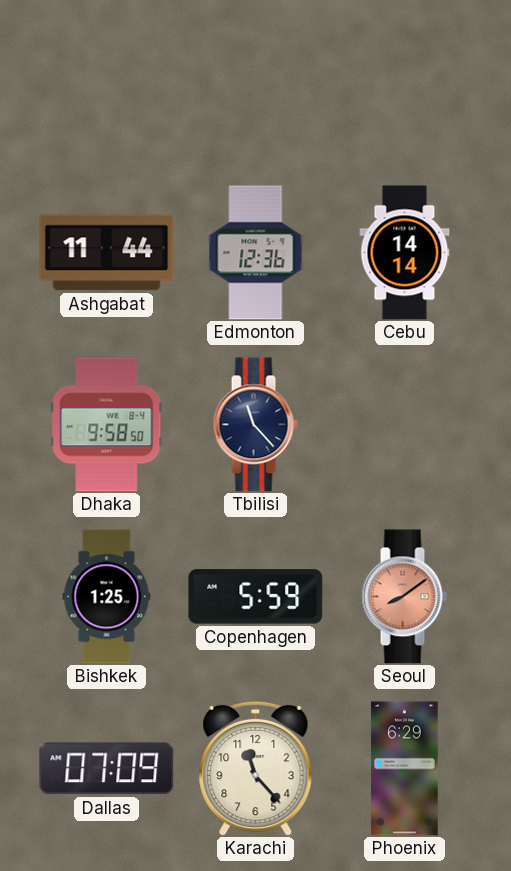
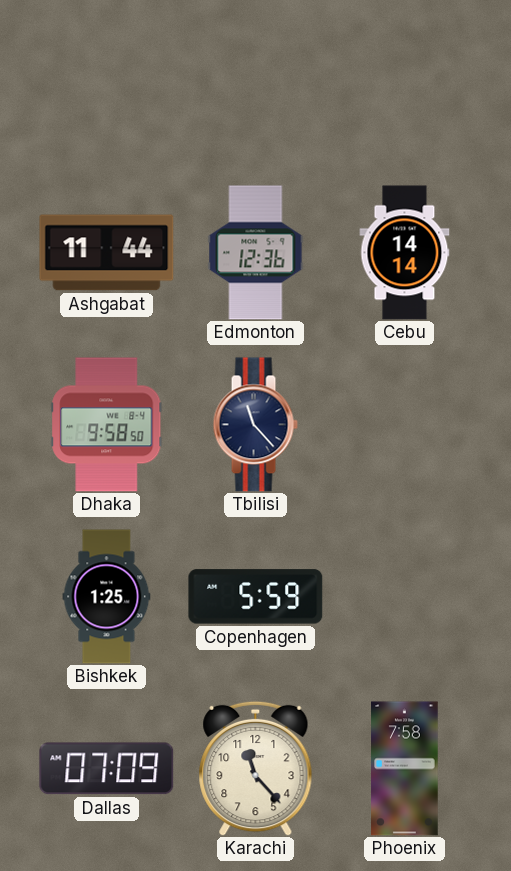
Seoul: 8:09 -> none
Phoenix: 6:29 -> 7:58
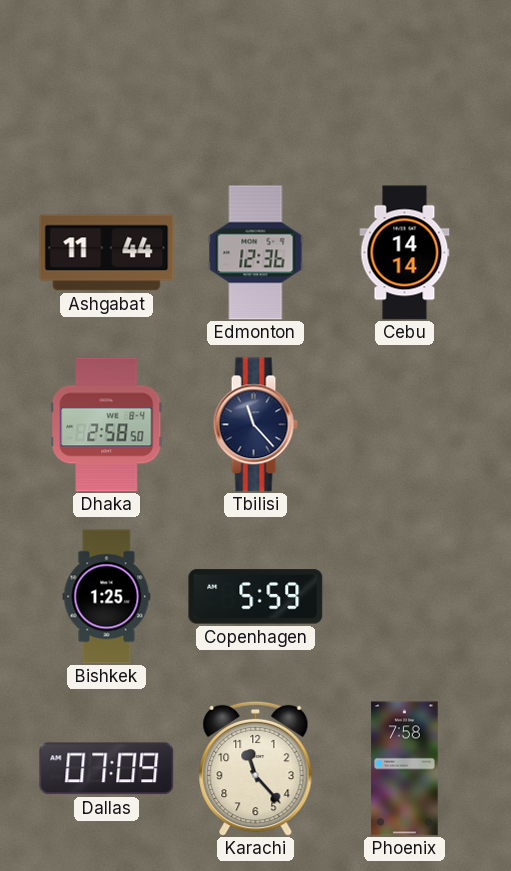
Dhaka: 9:58 -> 2:58
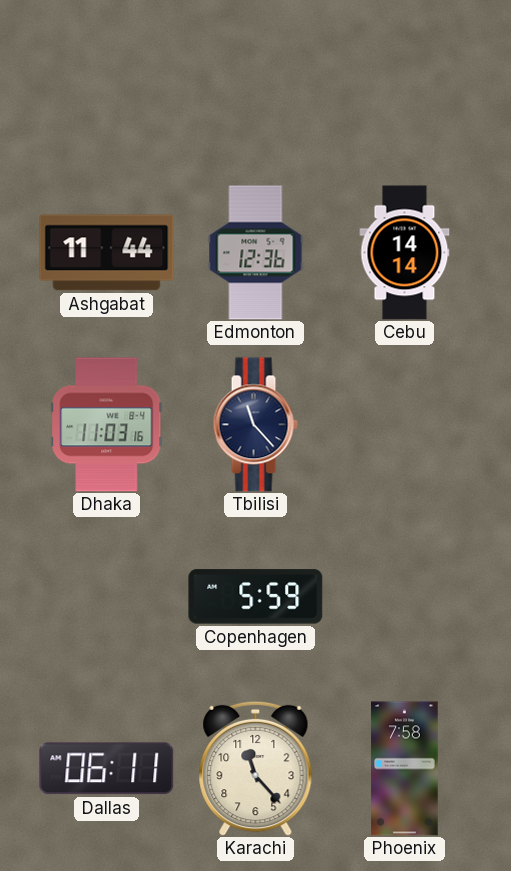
Dhaka: 2:58 -> 11:03
Bishkek: 1:25 -> none
Dallas: 07:09 -> 06:11
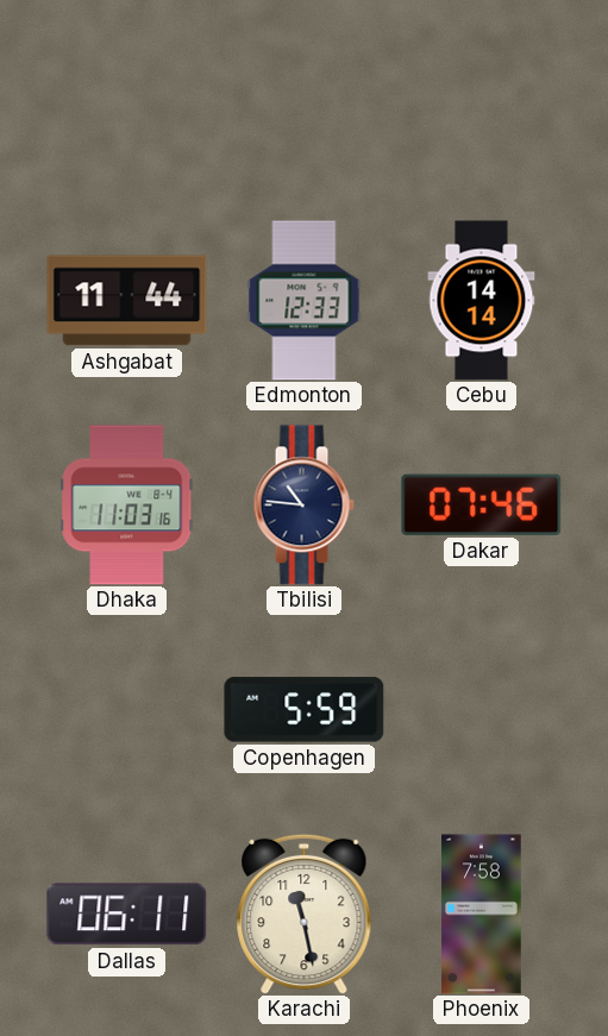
Edmonton: 12:36 -> 12:33
Tbilisi: 11:23 -> 10:46
Dakar: none -> 07:46
Karachi: 11:23 -> 11:28
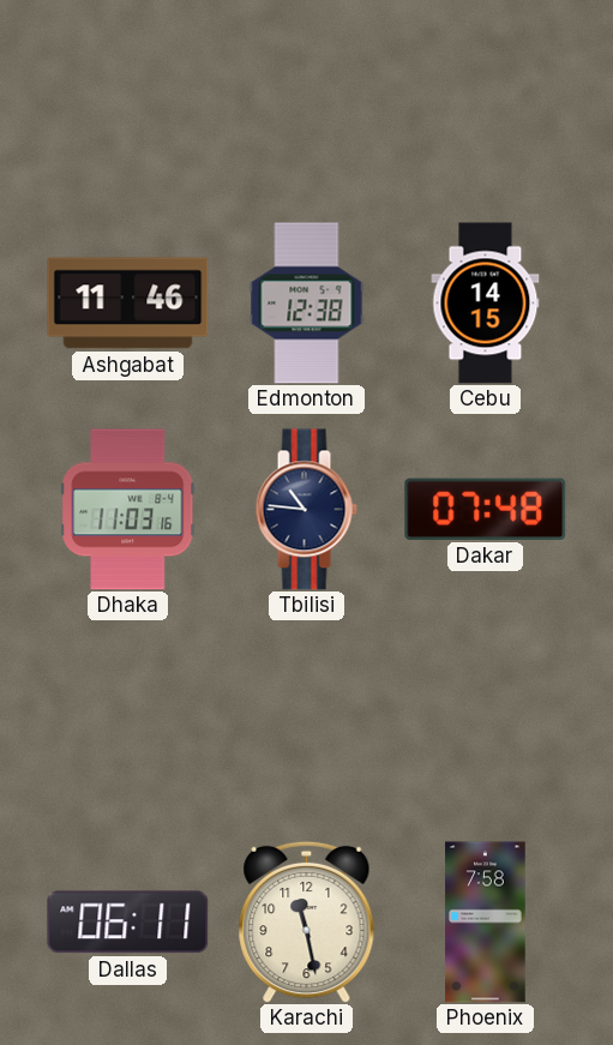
Ashgabat: 11:44 -> 11:46
Edmonton: 12:33 -> 12:38
Cebu: 14:14 -> 14:15
Dakar: 07:46 -> 07:48
Copenhagen: 5:59 -> none
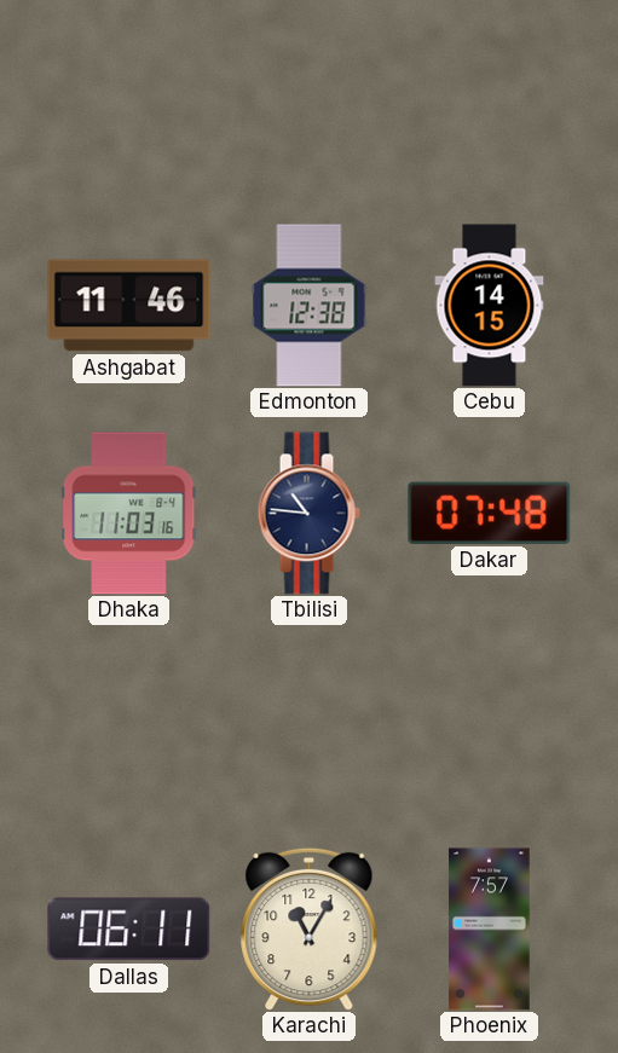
Karachi: 11:28 -> 11:05
Phoenix: 7:58 -> 7:57
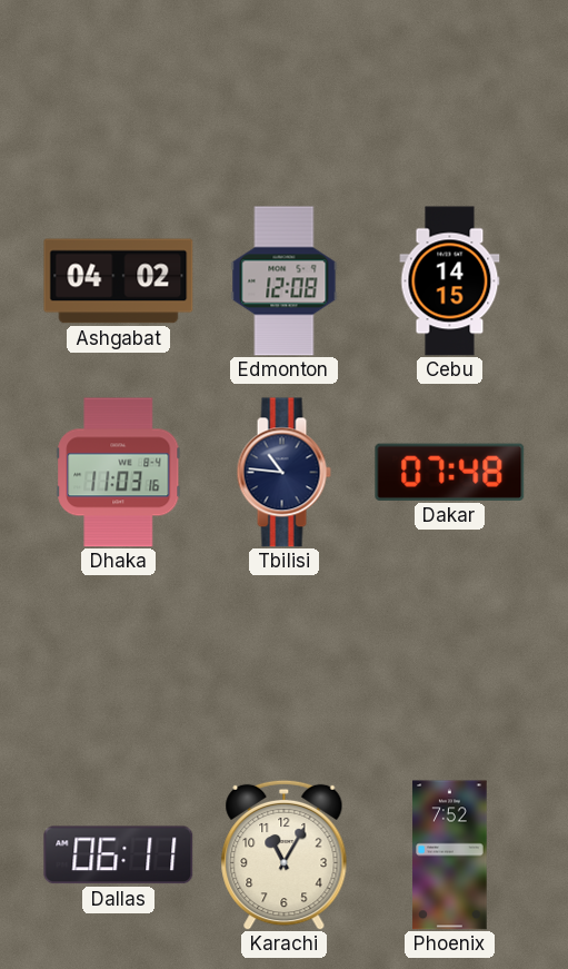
Ashgabat: 11:46 -> 04:02
Edmonton: 12:38 -> 12:08
Phoenix: 7:57 -> 7:52
